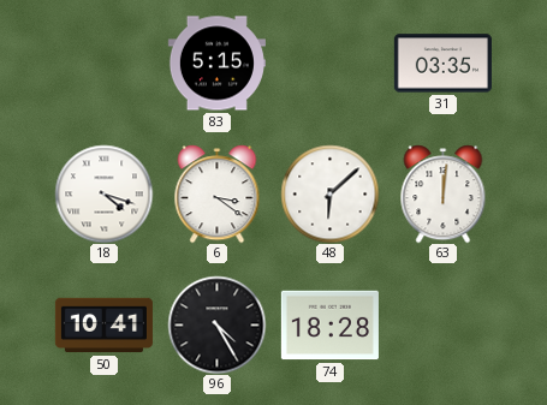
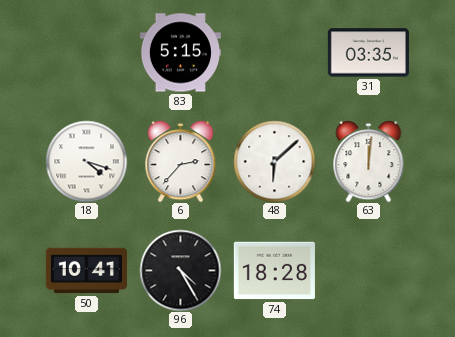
6: 3:21 -> 2:37
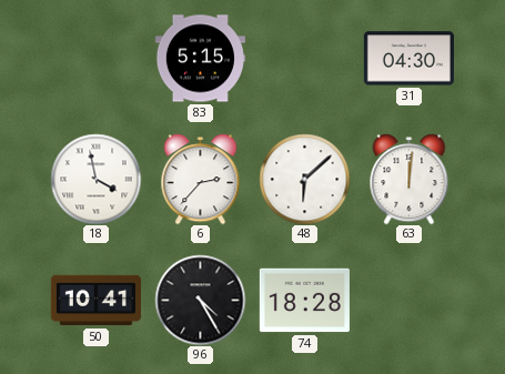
31: 03:35 -> 04:30
18: 4:18 -> 3:58
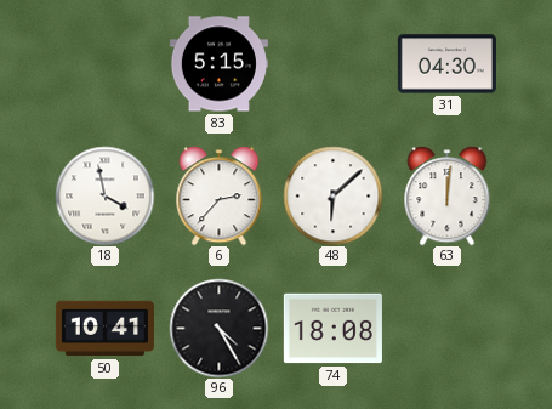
74: 18:28 -> 18:08
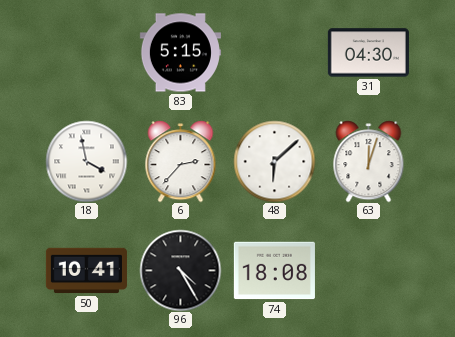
63: 12:01 -> 12:03
